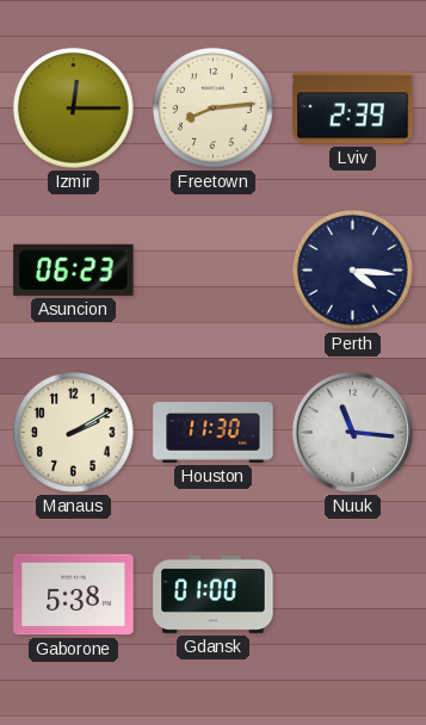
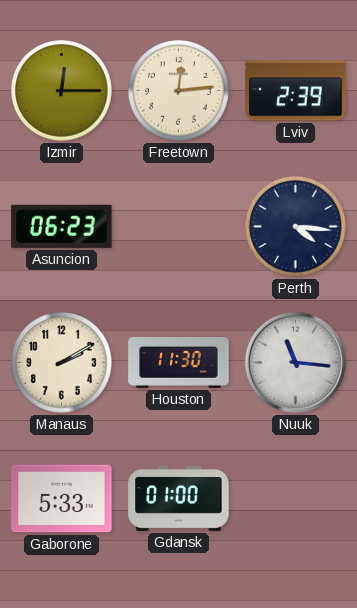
Freetown: 8:14 -> 12:14
Gaborone: 5:38 -> 5:33
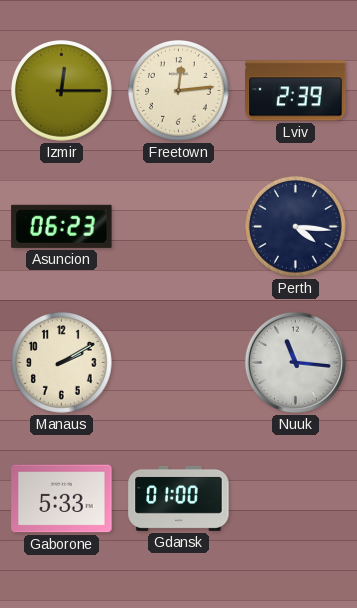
Houston: 11:30 -> none
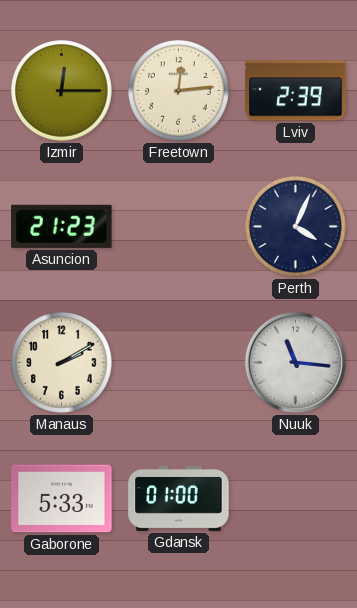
Asuncion: 06:23 -> 21:23
Perth: 4:16 -> 4:04
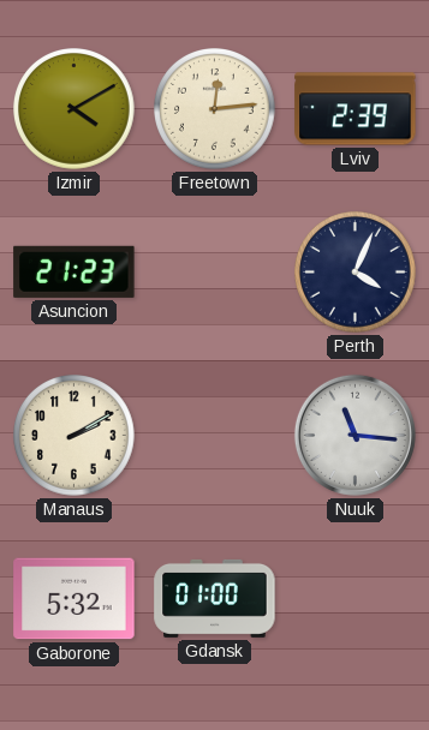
Izmir: 12:15 -> 4:10
Gaborone: 5:33 -> 5:32
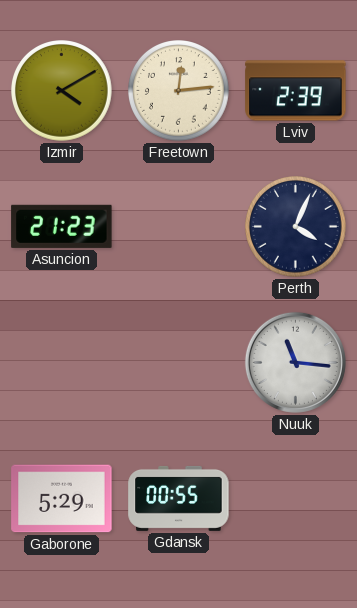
Manaus: 2:10 -> none
Gaborone: 5:32 -> 5:29
Gdansk: 01:00 -> 00:55
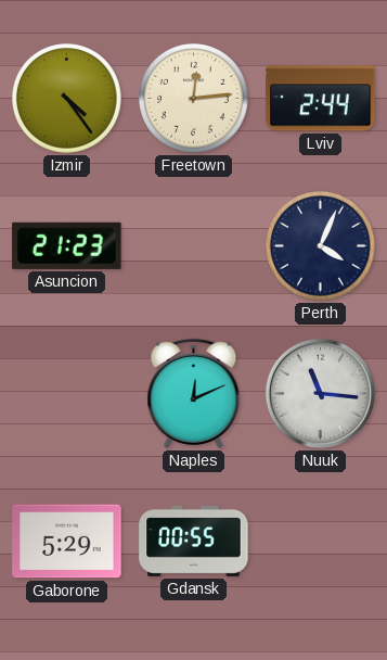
Izmir: 4:10 -> 4:24
Lviv: 2:39 -> 2:44
Naples: none -> 12:11
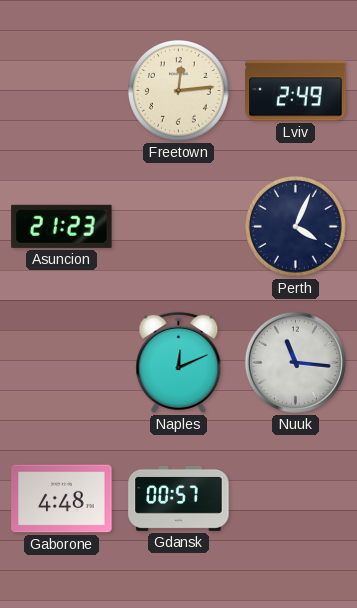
Izmir: 4:24 -> none
Lviv: 2:44 -> 2:49
Gaborone: 5:29 -> 4:48
Gdansk: 00:55 -> 00:57
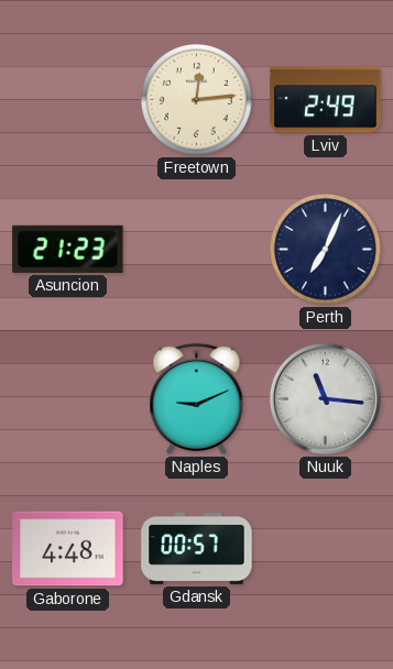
Perth: 4:04 -> 7:04
Naples: 12:11 -> 9:11
